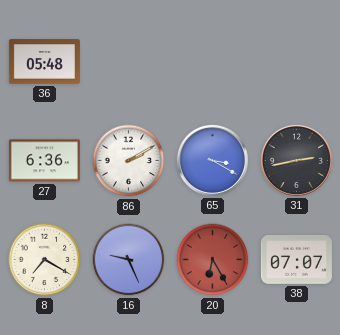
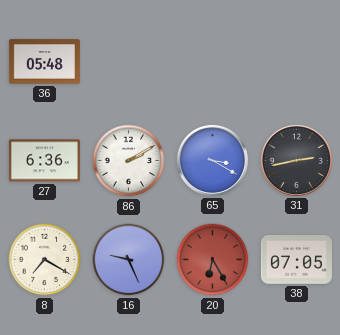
38: 07:07 -> 07:05
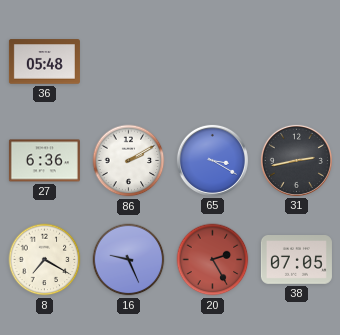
20: 6:25 -> 2:25
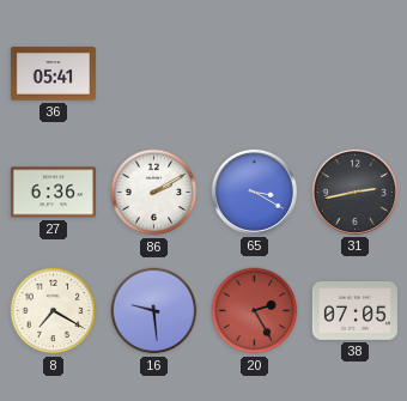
36: 05:48 -> 05:41
16: 9:26 -> 9:29
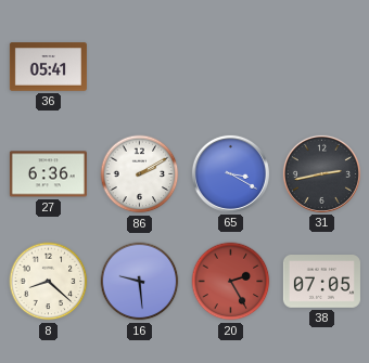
8: 7:20 -> 8:22
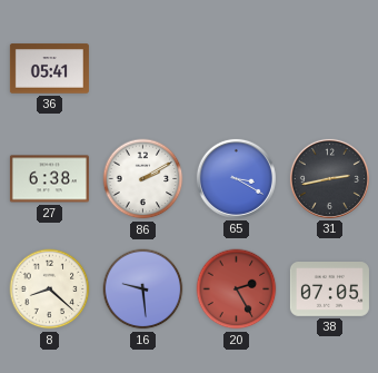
27: 6:36 -> 6:38
